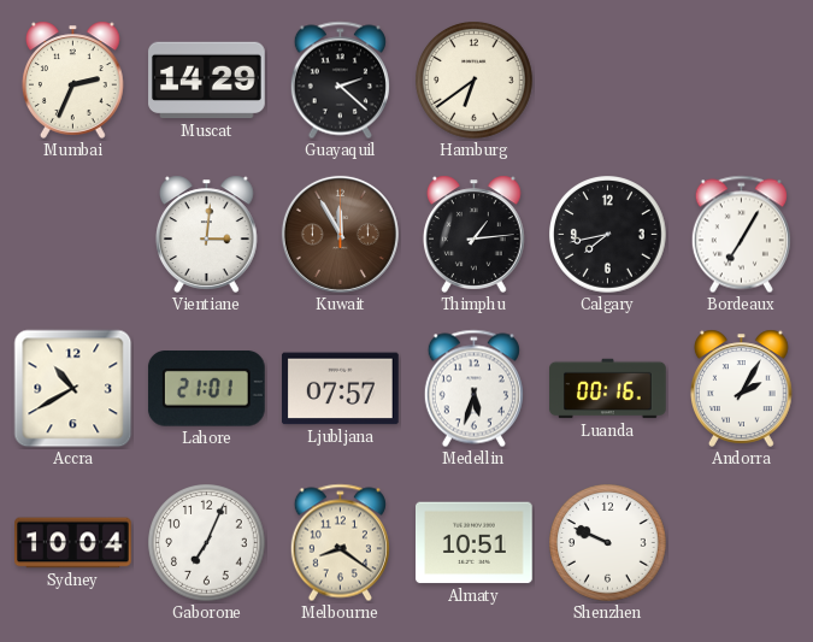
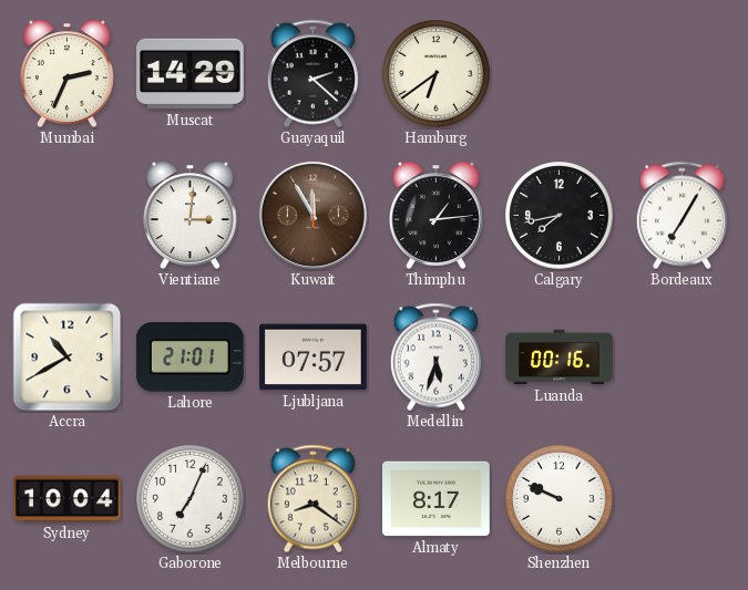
Andorra: 2:05 -> none
Almaty: 10:51 -> 8:17
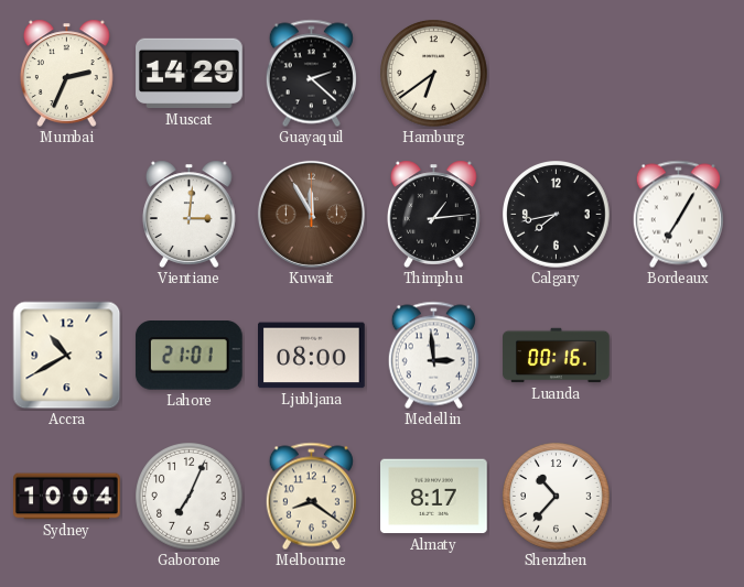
Ljubljana: 07:57 -> 08:00
Medellin: 5:33 -> 2:59
Shenzhen: 9:49 -> 10:37
